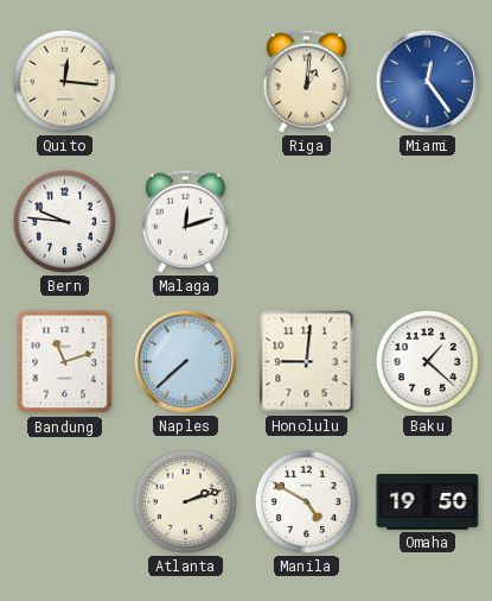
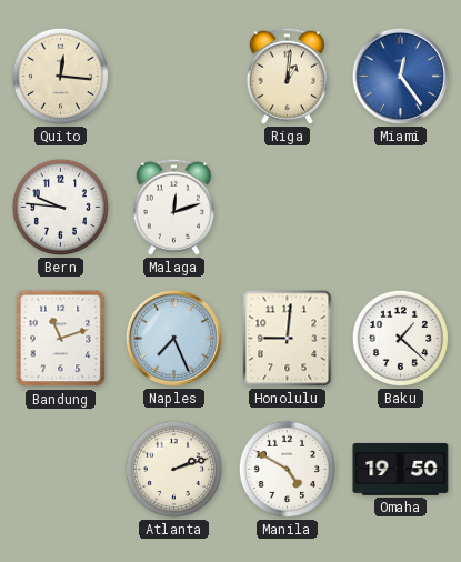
Naples: 7:38 -> 7:26
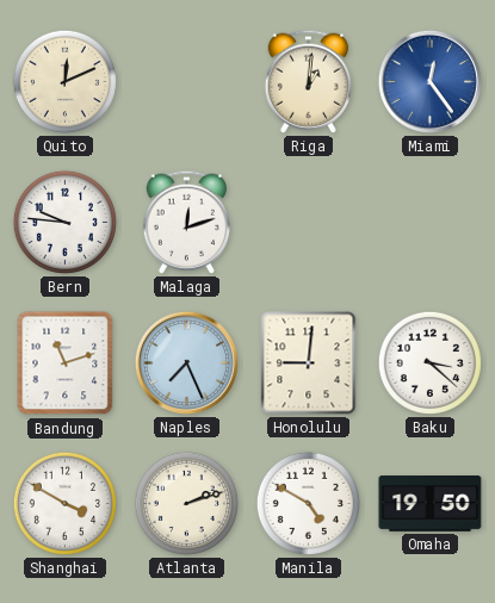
Quito: 12:16 -> 12:11
Baku: 1:22 -> 3:22
Shanghai: none -> 3:50
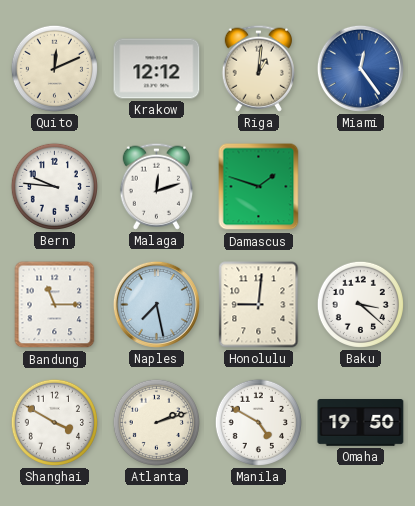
Krakow: none -> 12:12
Damascus: none -> 1:48
Bandung: 11:12 -> 11:15
Naples: 7:26 -> 7:28
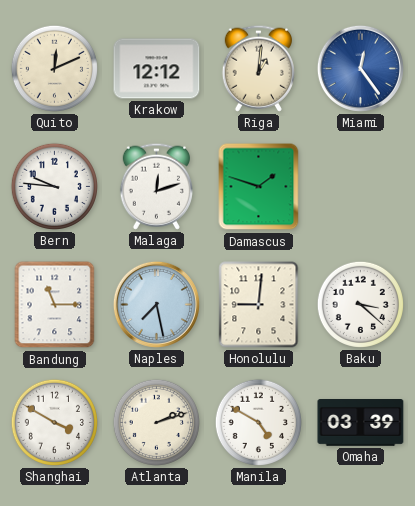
Omaha: 19:50 -> 03:39
